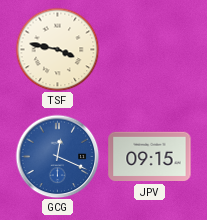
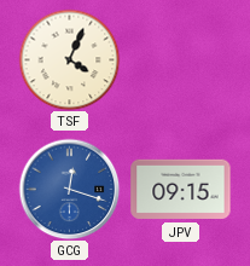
TSF: 3:47 -> 4:04
GCG: 12:19 -> 12:18
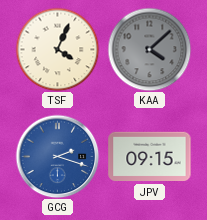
KAA: none -> 4:08
GCG: 12:18 -> 2:18
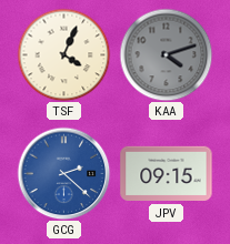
KAA: 4:08 -> 4:12
GCG: 2:18 -> 2:22
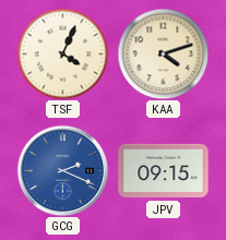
KAA dial: grey -> cream
GCG: 2:22 -> 2:19
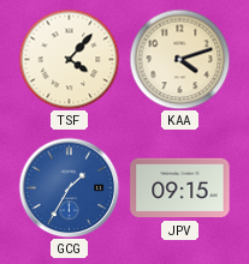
TSF: 4:04 -> 4:07
GCG: 2:19 -> 1:35
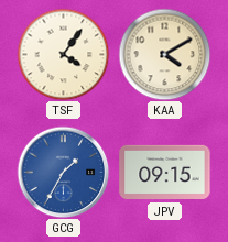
TSF: 4:07 -> 4:06
KAA: 4:12 -> 4:10
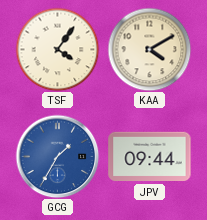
JPV: 09:15 -> 09:44
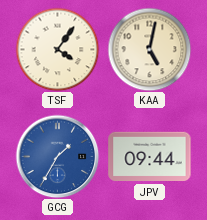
KAA: 4:10 -> 5:02
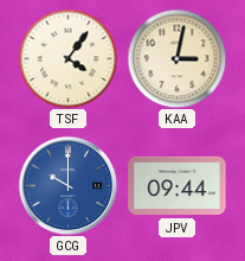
KAA: 5:02 -> 3:02
GCG: 1:35 -> 10:00
